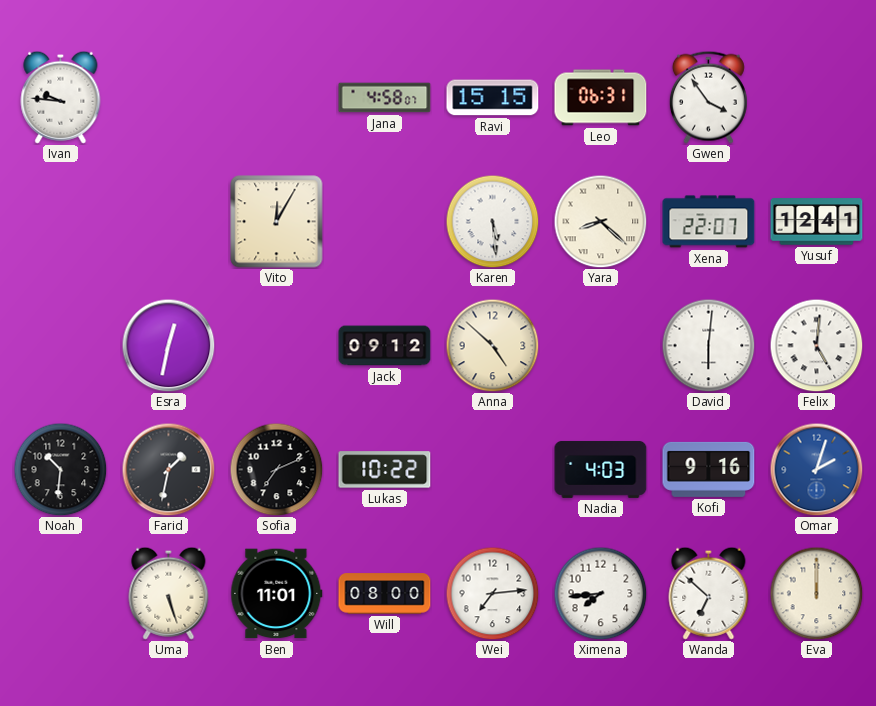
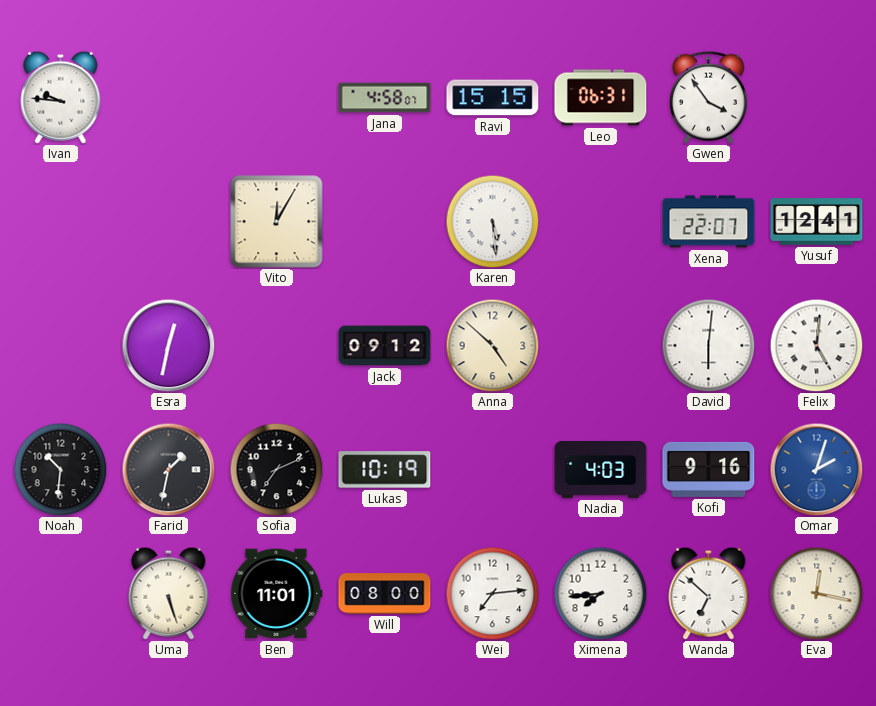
Yara: 8:22 -> none
Lukas: 10:22 -> 10:19
Eva: 12:00 -> 12:17
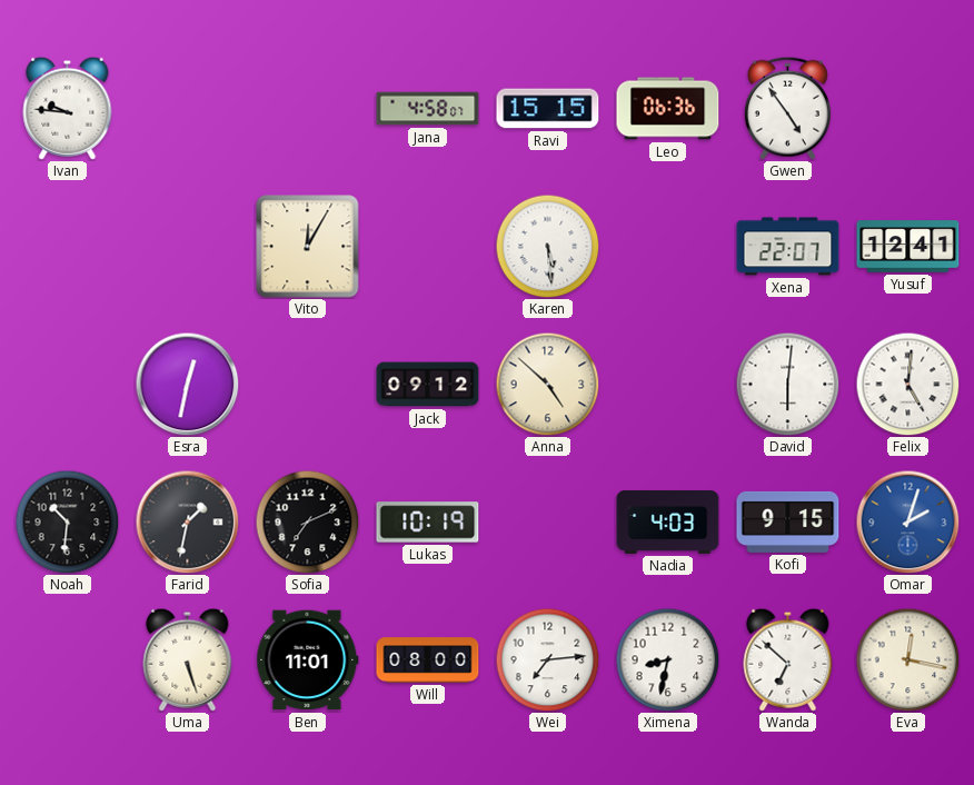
Leo: 06:31 -> 06:36
Gwen: 3:54 -> 4:54
Kofi: 9:16 -> 9:15
Ximena: 7:44 -> 8:32
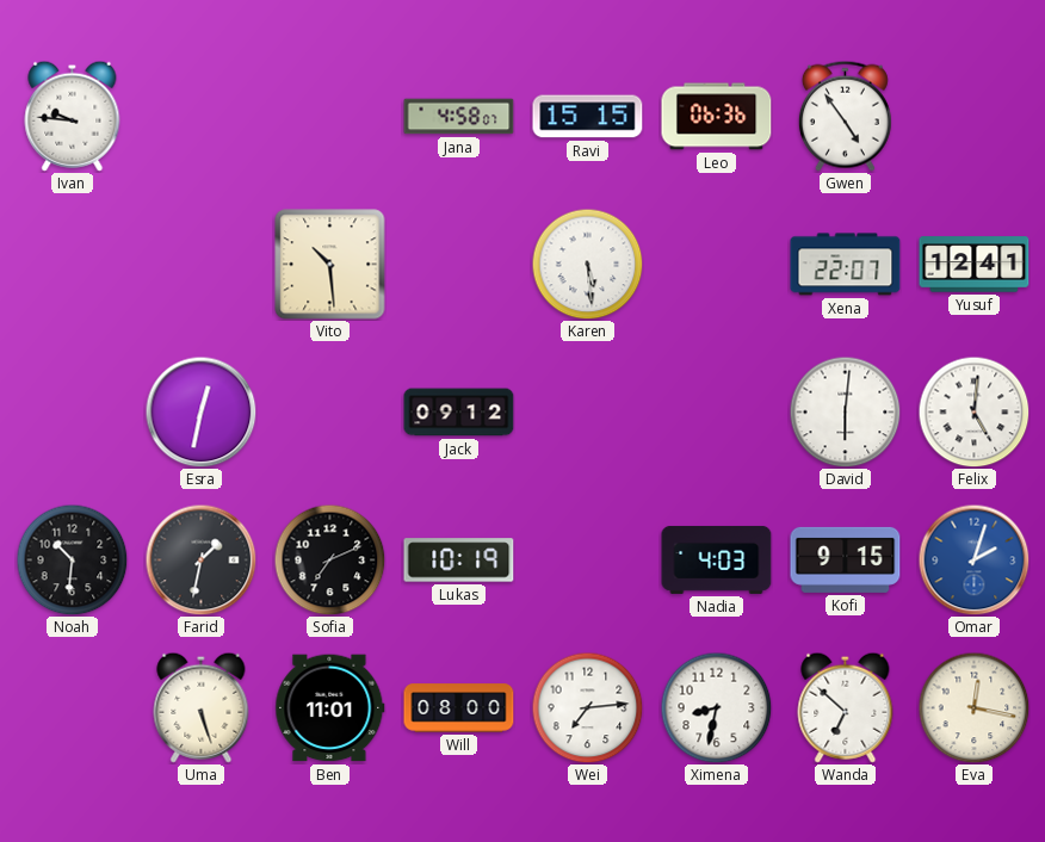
Vito: 12:05 -> 10:29
Anna: 4:52 -> none
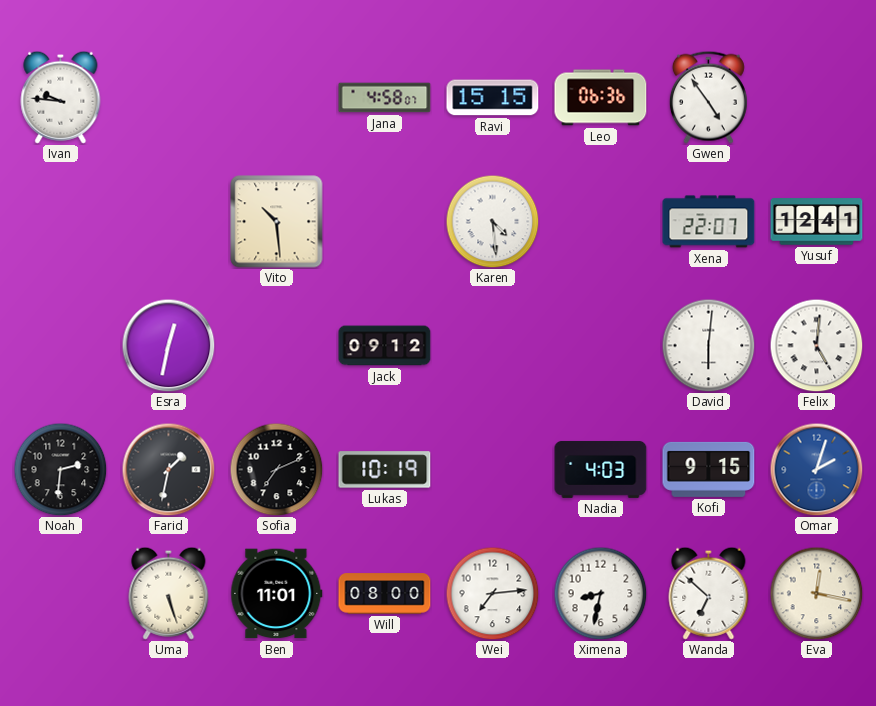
Karen: 5:29 -> 4:29
Noah: 10:31 -> 2:31
